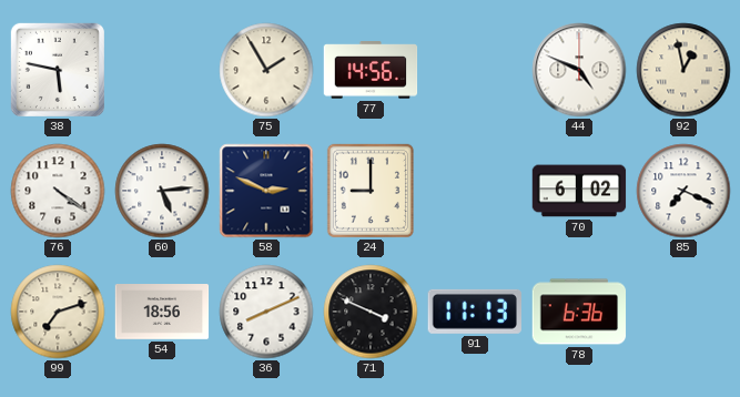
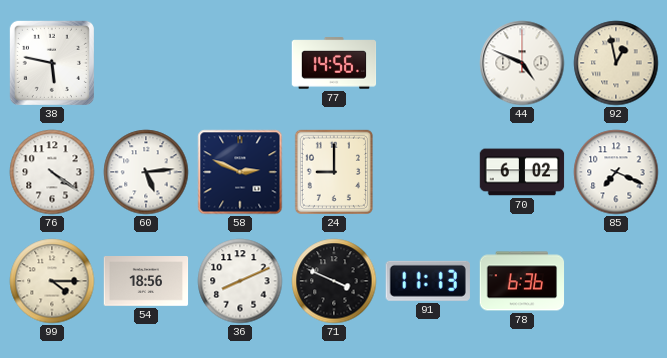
75: 1:55 -> none
99: 7:12 -> 4:15
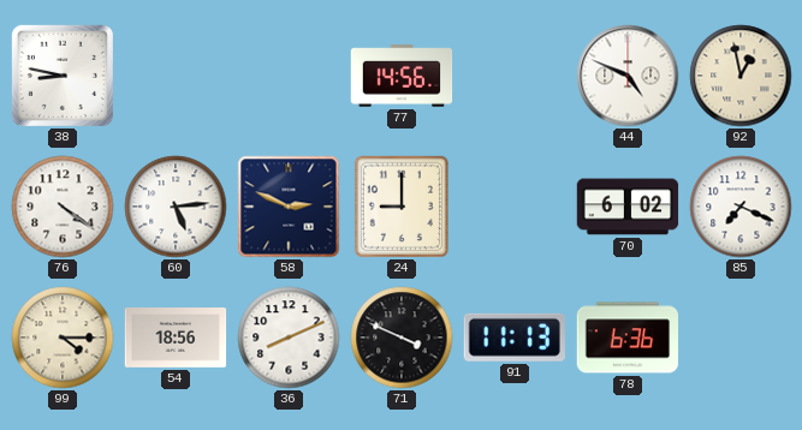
38: 5:47 -> 8:47
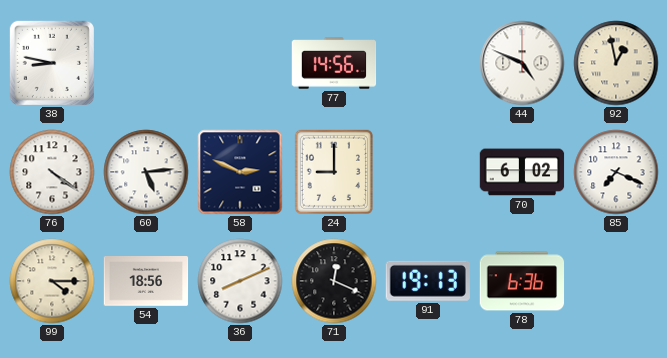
71: 3:49 -> 12:19
91: 11:13 -> 19:13
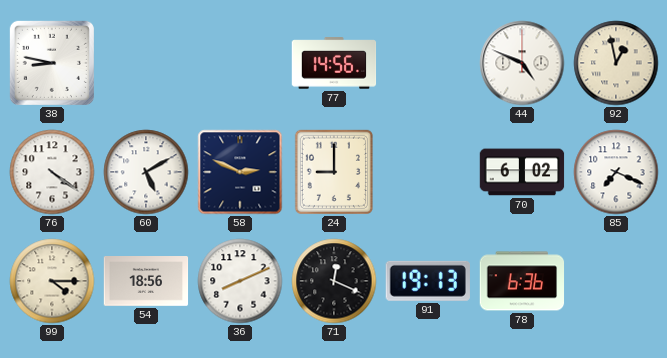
60: 5:14 -> 5:10
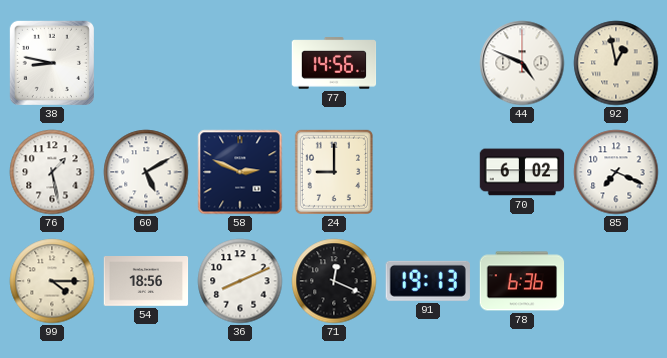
76: 4:21 -> 1:28
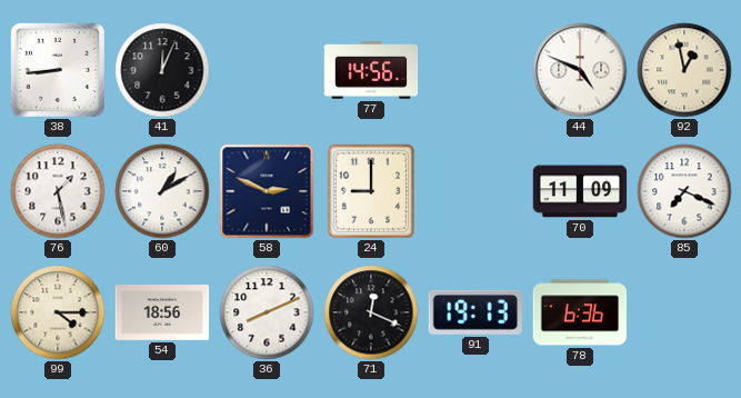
38: 8:47 -> 8:44
41: none -> 12:04
60: 5:10 -> 1:10
70: 6:02 -> 11:09
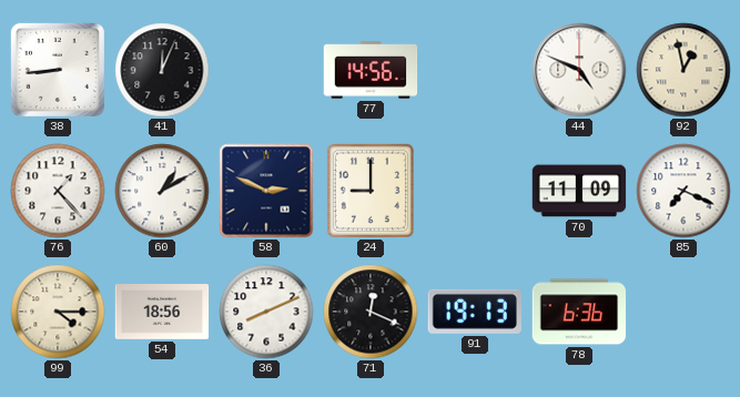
76: 1:28 -> 1:23
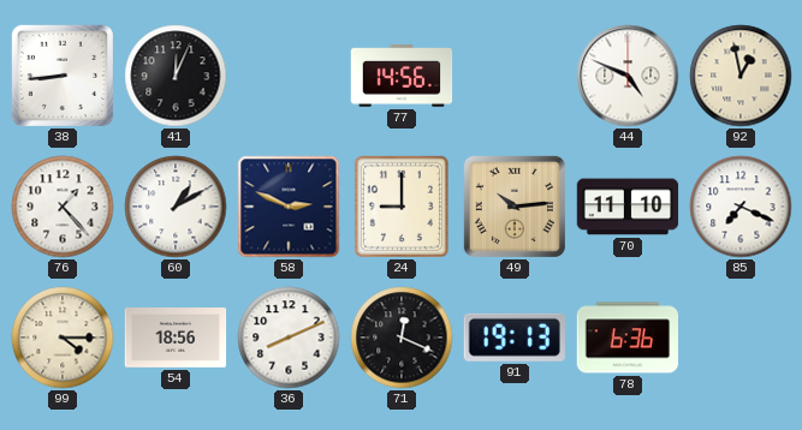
49: none -> 10:14
70: 11:09 -> 11:10
